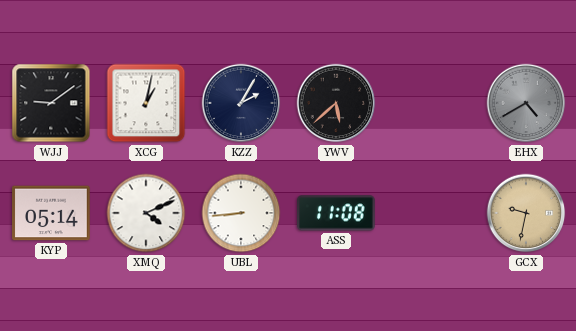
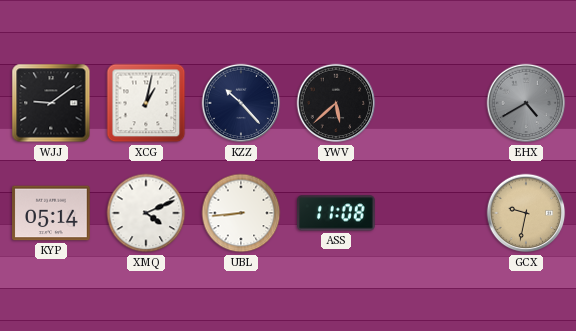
KZZ: 2:05 -> 10:23
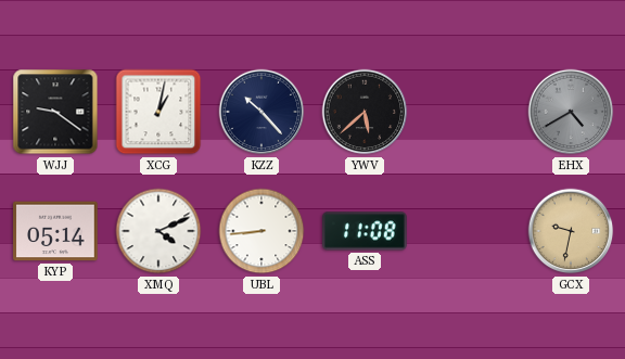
WJJ: 9:09 -> 9:21
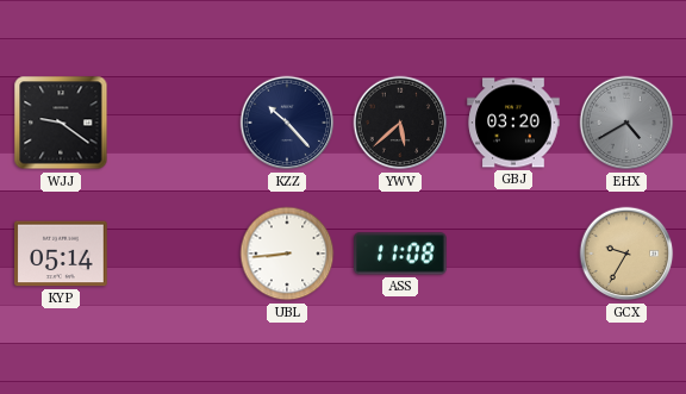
XCG: 1:02 -> none
GBJ: none -> 03:20
XMQ: 4:11 -> none
GCX: 9:32 -> 9:35
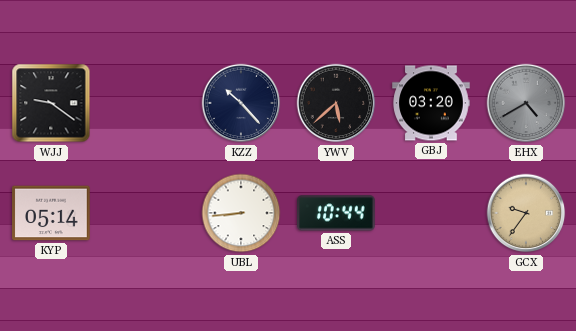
ASS: 11:08 -> 10:44
GCX: 9:35 -> 9:36
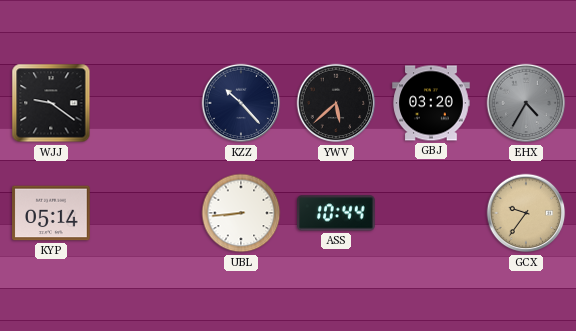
EHX: 4:40 -> 4:35
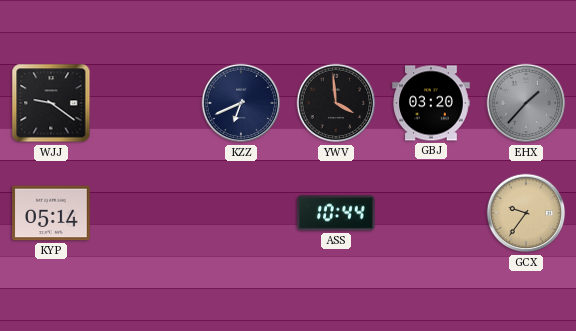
KZZ: 10:23 -> 6:41
YWV: 5:38 -> 3:59
EHX: 4:35 -> 1:37
UBL: 8:44 -> none
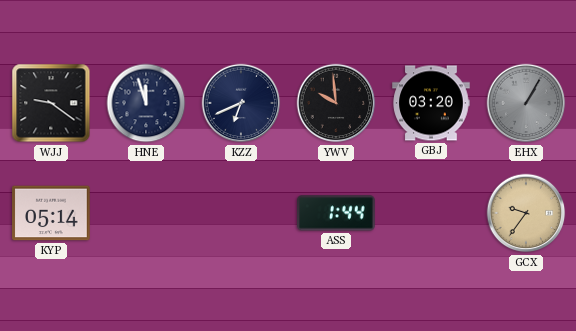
HNE: none -> 11:57
YWV: 3:59 -> 9:59
EHX: 1:37 -> 1:05
ASS: 10:44 -> 1:44
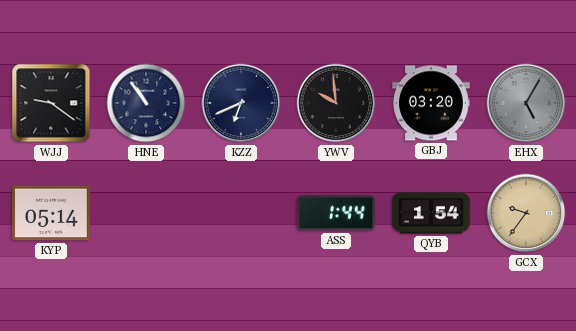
HNE: 11:57 -> 10:54
EHX: 1:05 -> 5:05
QYB: none -> 1:54
